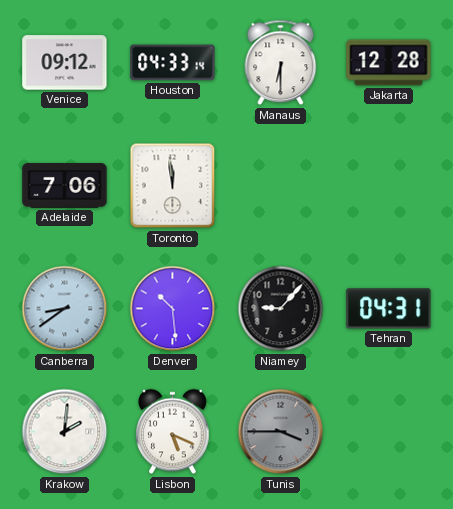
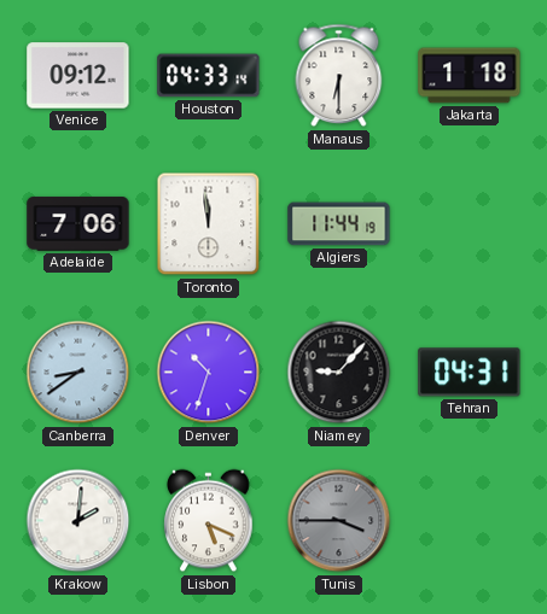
Jakarta: 12:28 -> 1:18
Algiers: none -> 11:44
Denver: 10:29 -> 10:33
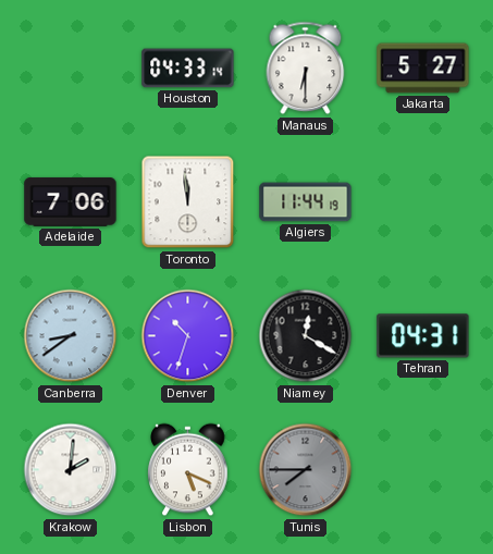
Venice: 09:12 -> none
Jakarta: 1:18 -> 5:27
Niamey: 9:07 -> 12:20
Tunis: 3:45 -> 7:45
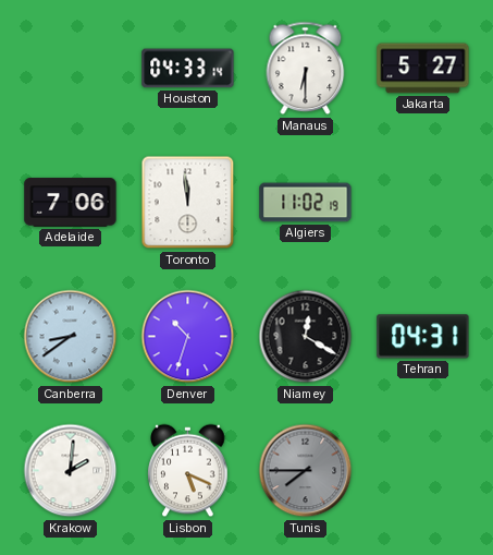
Algiers: 11:44 -> 11:02
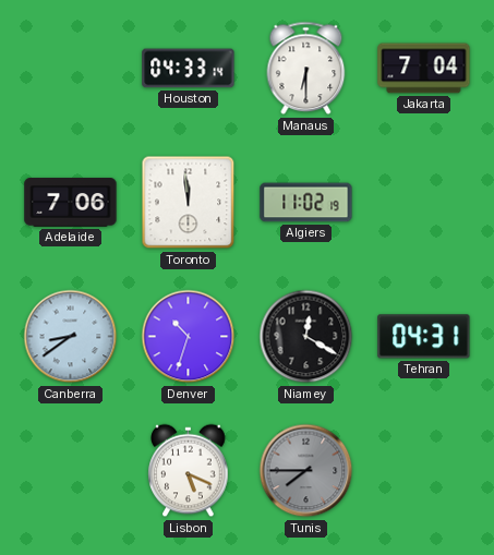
Jakarta: 5:27 -> 7:04
Krakow: 2:01 -> none
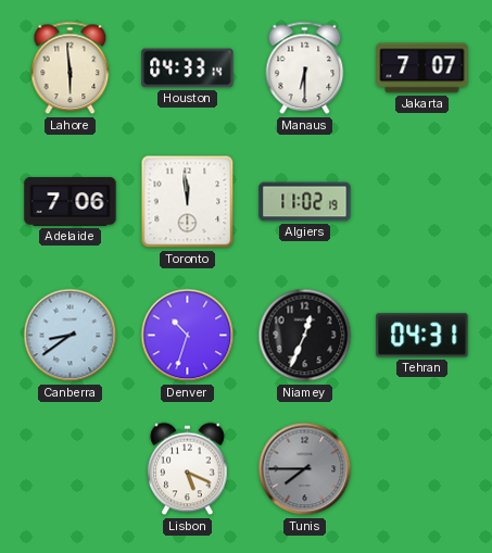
Lahore: none -> 5:59
Jakarta: 7:04 -> 7:07
Niamey: 12:20 -> 12:34
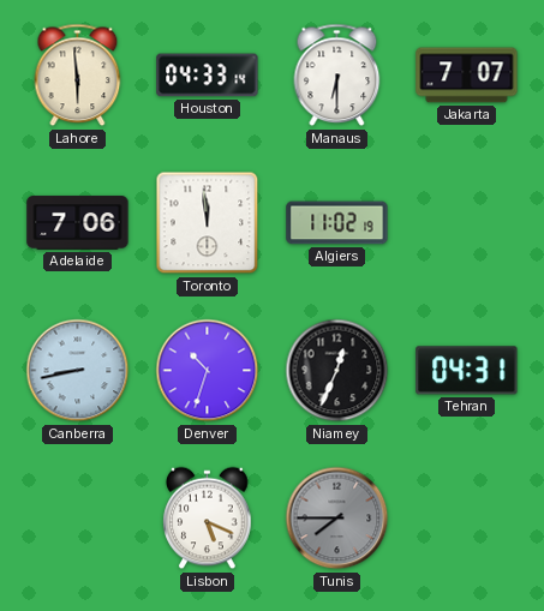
Canberra: 8:39 -> 8:43
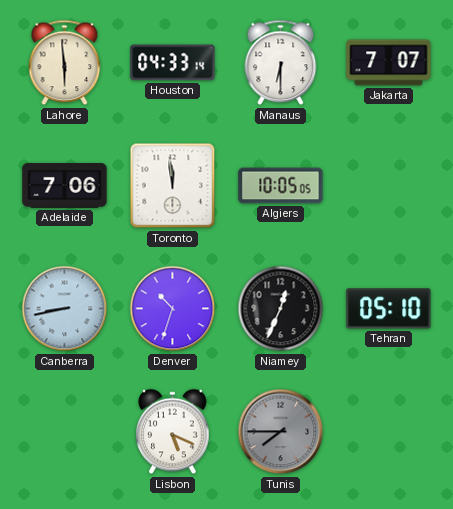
Algiers: 11:02 -> 10:05
Tehran: 04:31 -> 05:10
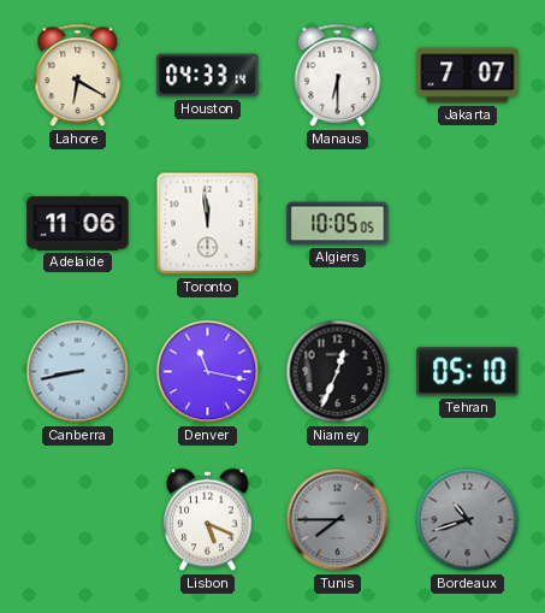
Lahore: 5:59 -> 6:20
Adelaide: 7:06 -> 11:06
Denver: 10:33 -> 11:17
Bordeaux: none -> 10:42
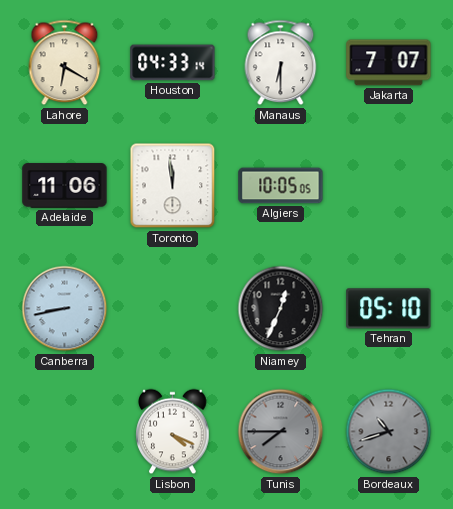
Denver: 11:17 -> none
Lisbon: 5:19 -> 4:19
